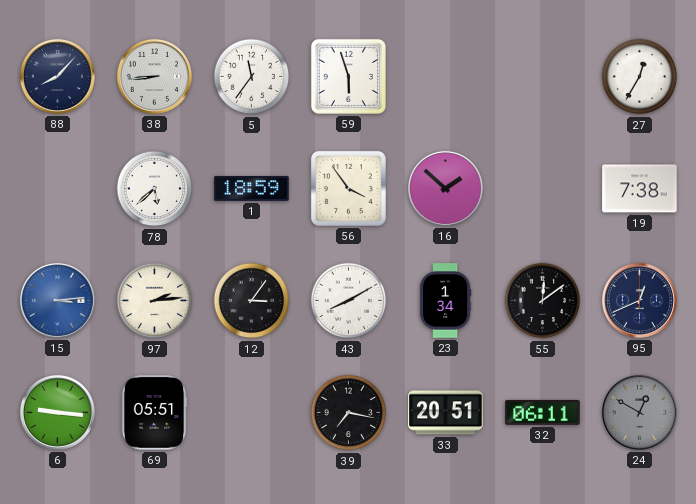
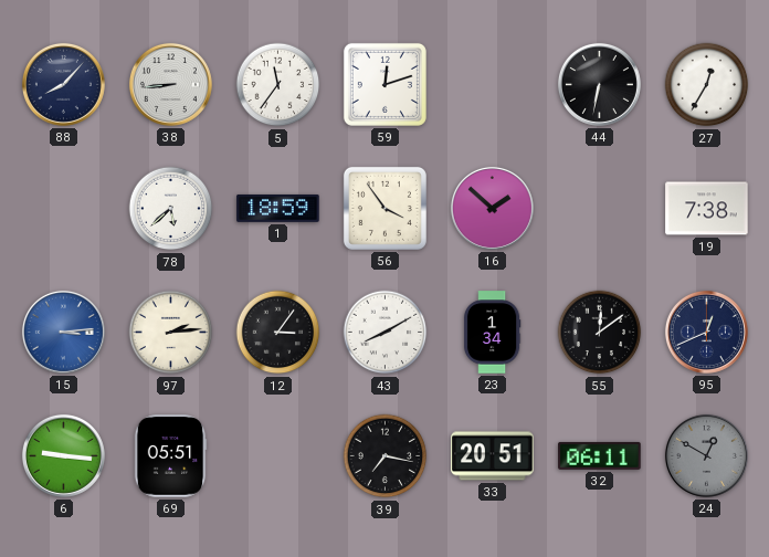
59: 5:57 -> 12:12
44: none -> 6:32
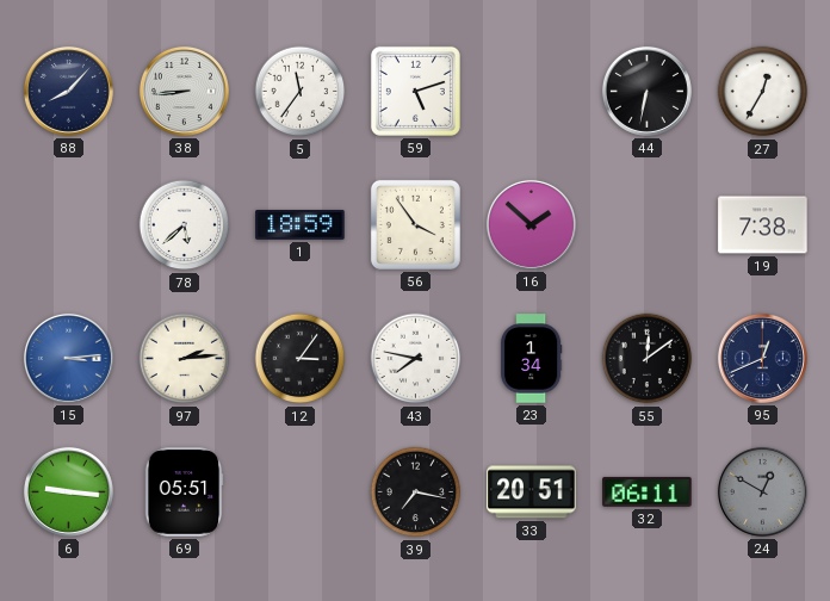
59: 12:12 -> 5:12
43: 8:10 -> 7:47
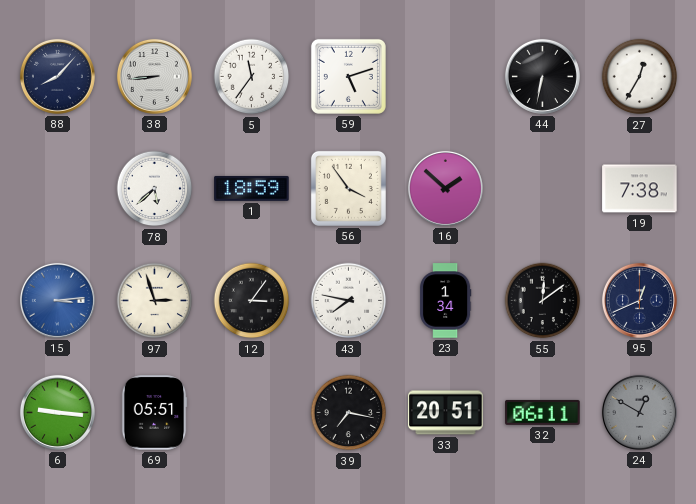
97: 2:14 -> 2:57
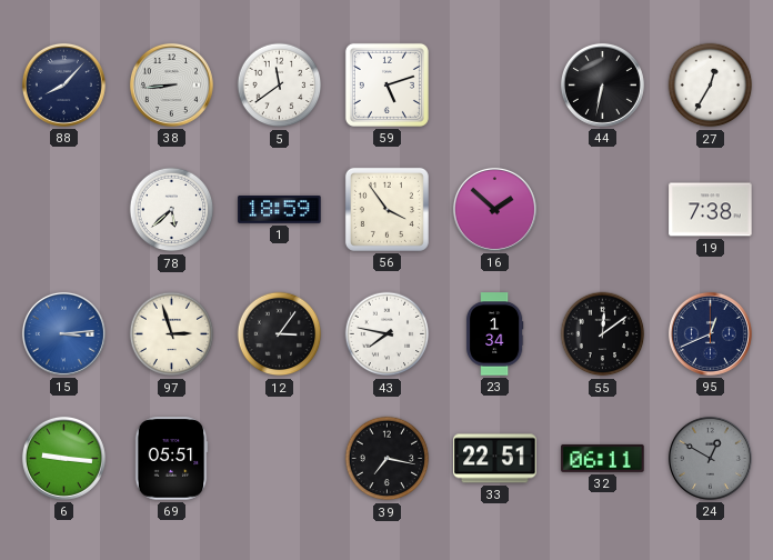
5: 11:36 -> 11:39
33: 20:51 -> 22:51
